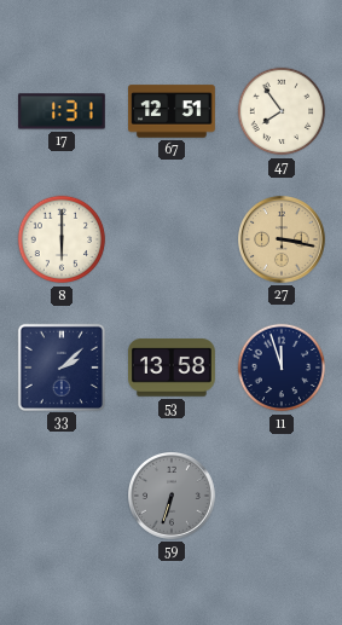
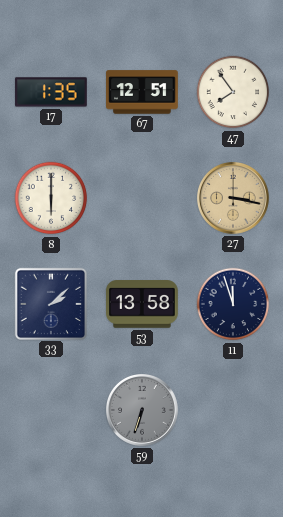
17: 1:31 -> 1:35
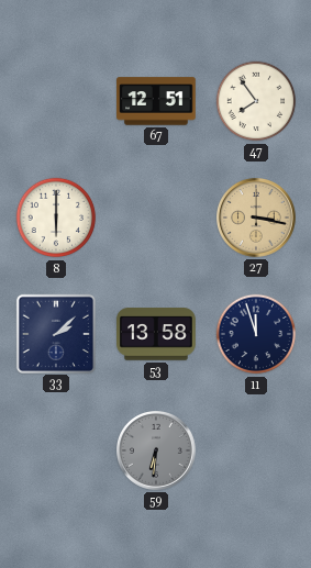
17: 1:35 -> none
59: 6:33 -> 6:31
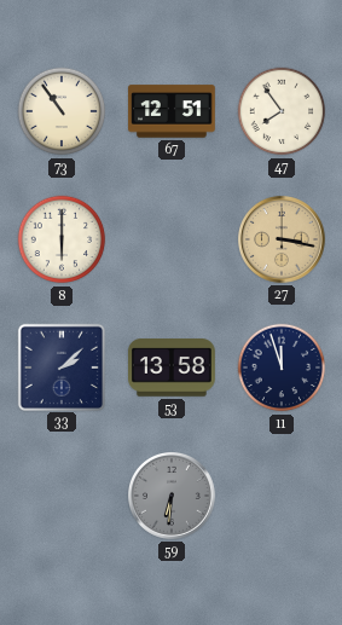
73: none -> 10:54
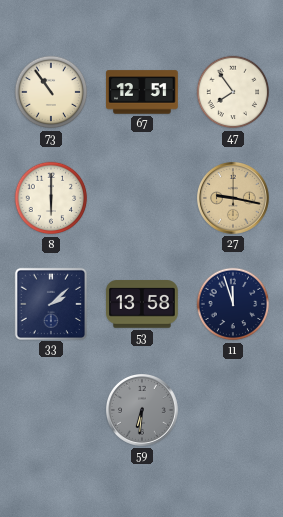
27: 3:17 -> 9:17
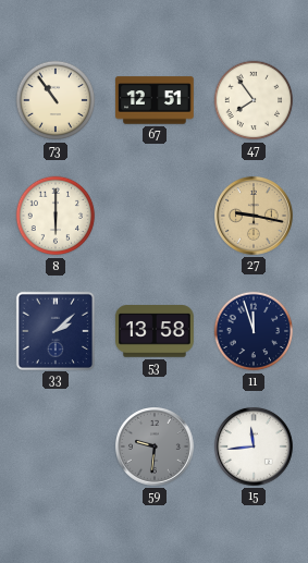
59: 6:31 -> 9:31
15: none -> 11:44
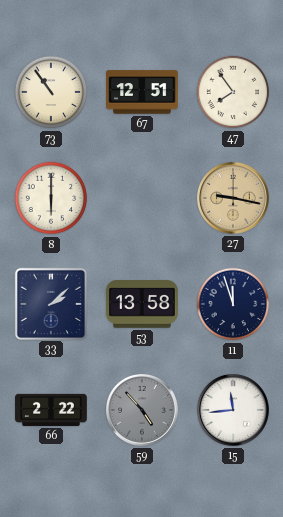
66: none -> 2:22
59: 9:31 -> 4:53
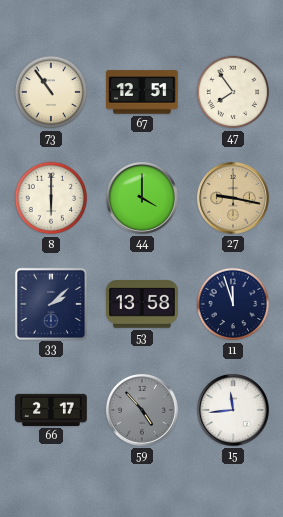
44: none -> 4:00
66: 2:22 -> 2:17
